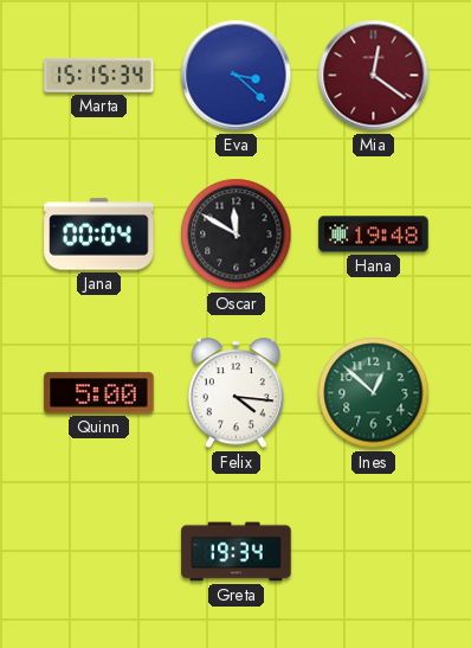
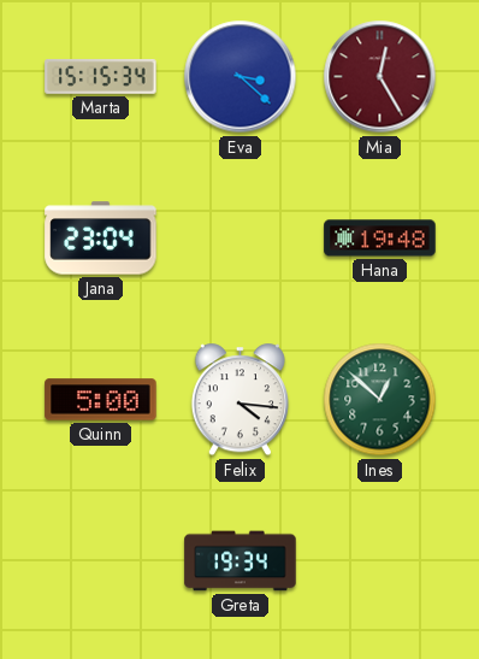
Mia: 12:21 -> 12:25
Jana: 00:04 -> 23:04
Oscar: 11:50 -> none
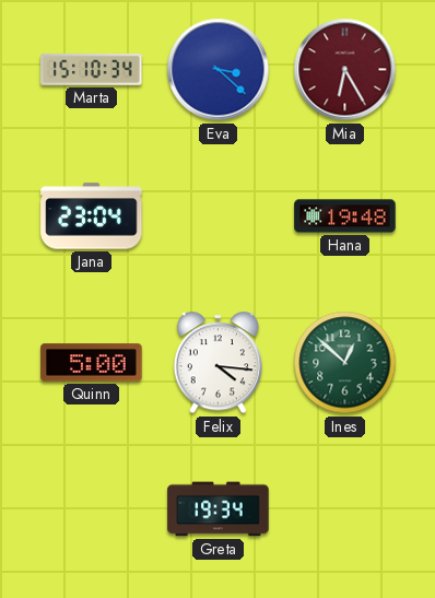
Marta: 15:15 -> 15:10
Mia: 12:25 -> 6:25
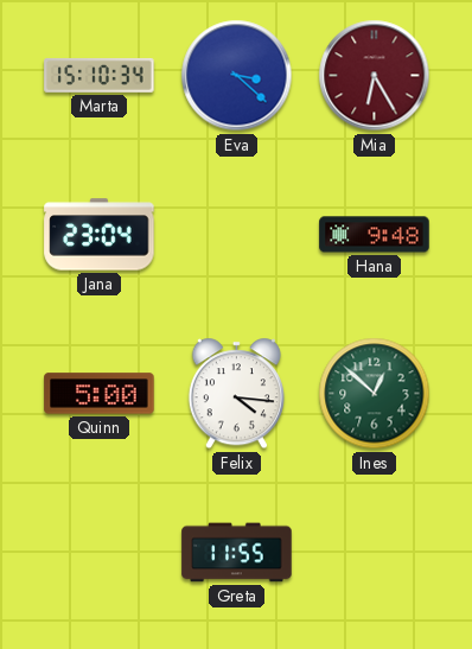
Hana: 19:48 -> 9:48
Greta: 19:34 -> 11:55
